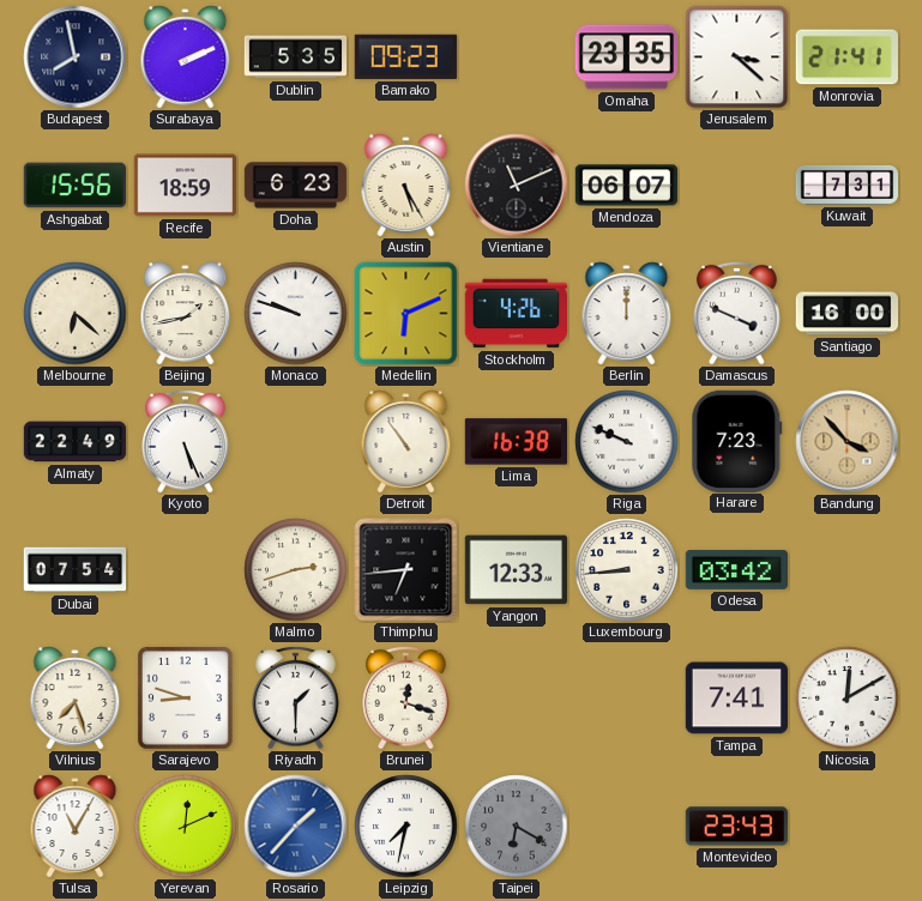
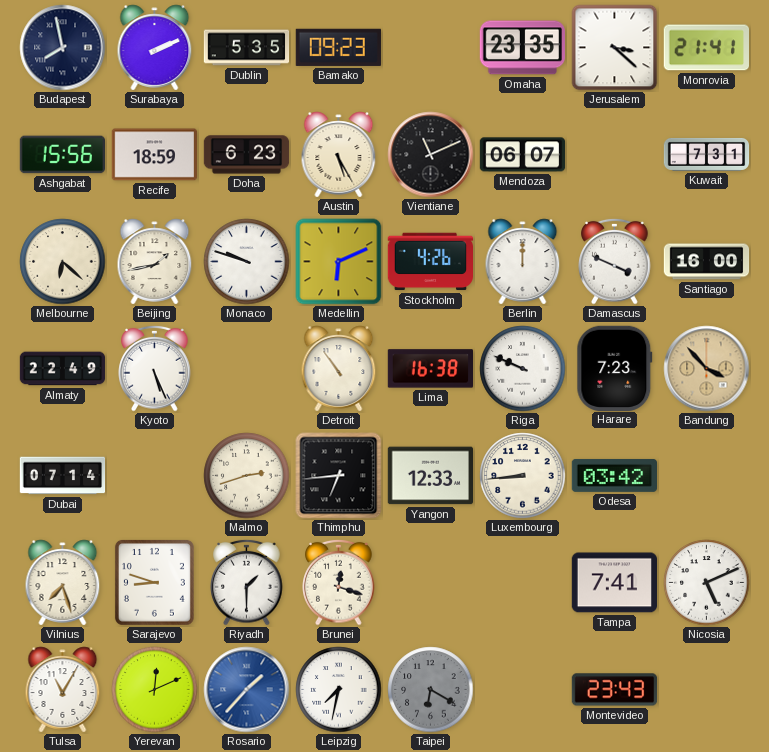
Dubai: 07:54 -> 07:14
Nicosia: 12:10 -> 5:11
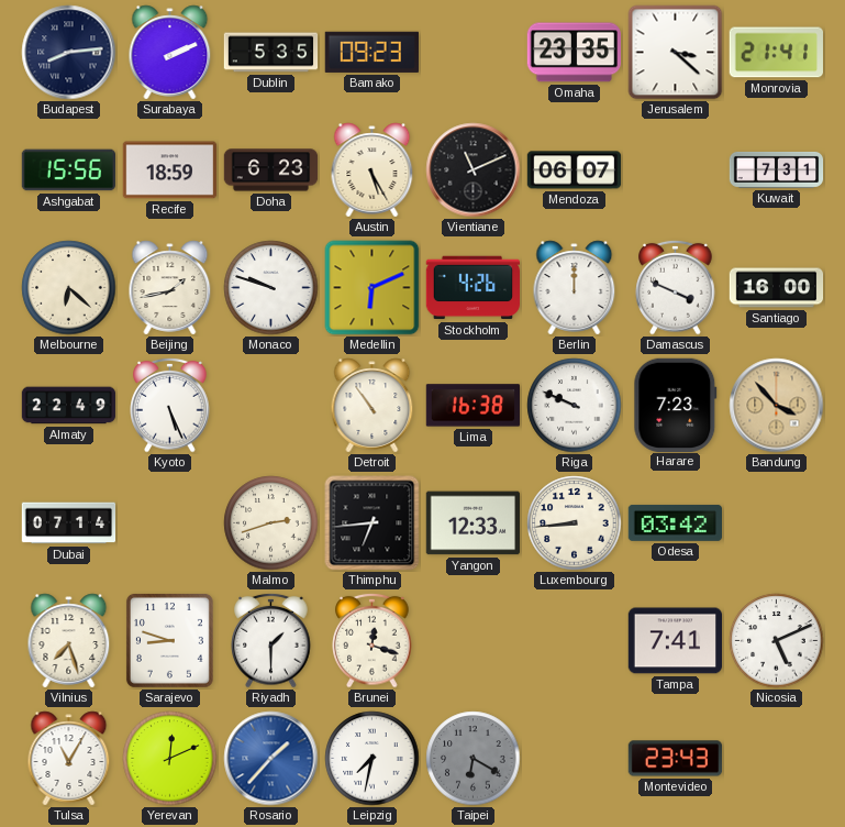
Budapest: 7:58 -> 8:14
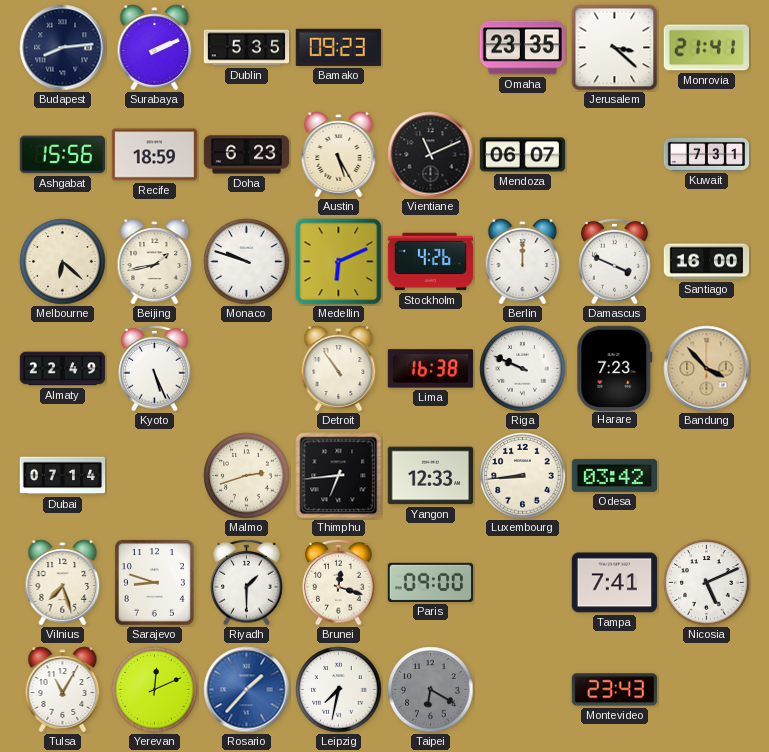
Paris: none -> 09:00
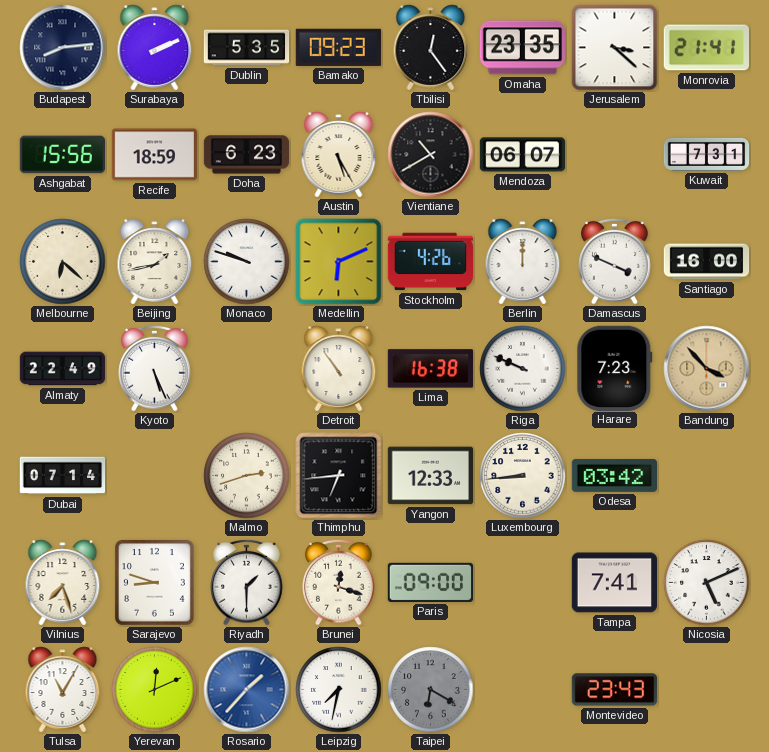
Tbilisi: none -> 12:24
Vientiane: 11:11 -> 10:40
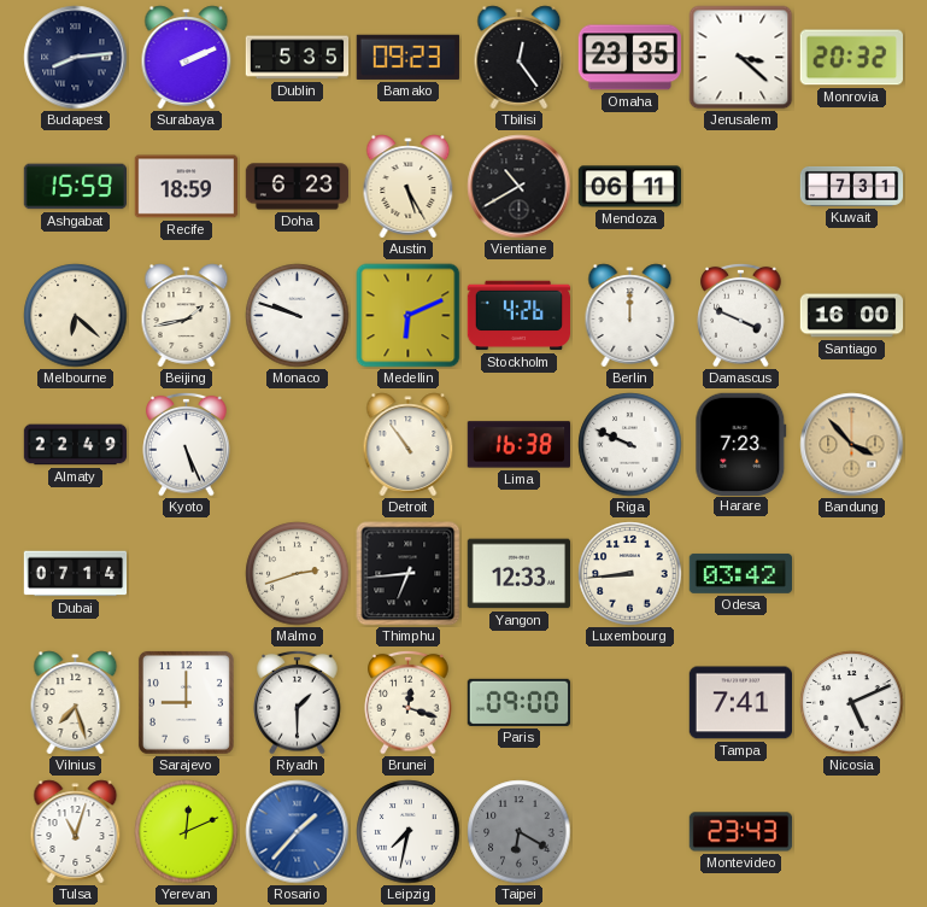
Monrovia: 21:41 -> 20:32
Ashgabat: 15:56 -> 15:59
Mendoza: 06:07 -> 06:11
Sarajevo: 8:48 -> 9:00
Tulsa: 11:05 -> 11:03
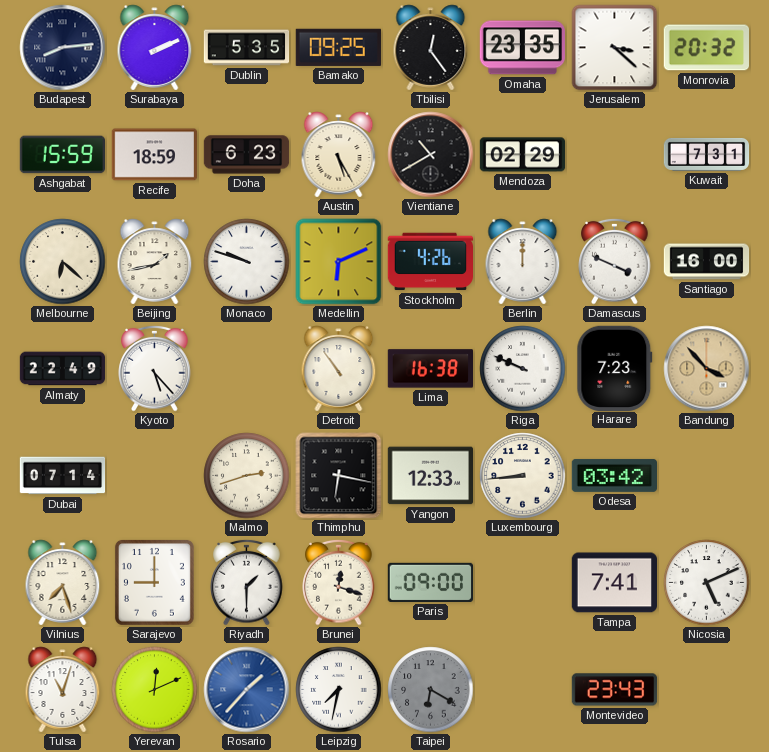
Bamako: 09:23 -> 09:25
Mendoza: 06:11 -> 02:29
Kyoto: 5:26 -> 5:23
Thimphu: 6:44 -> 6:17
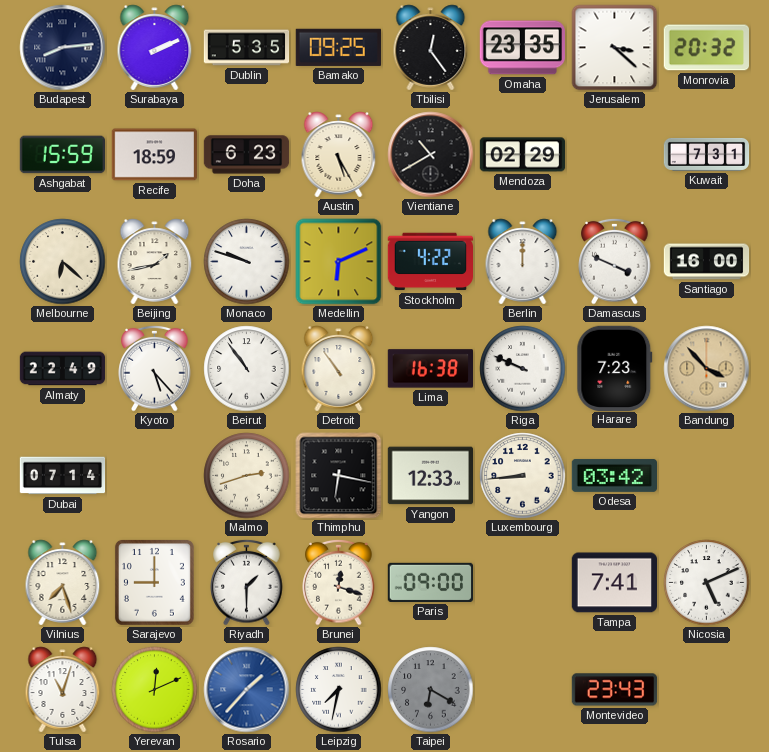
Stockholm: 4:26 -> 4:22
Beirut: none -> 10:54
